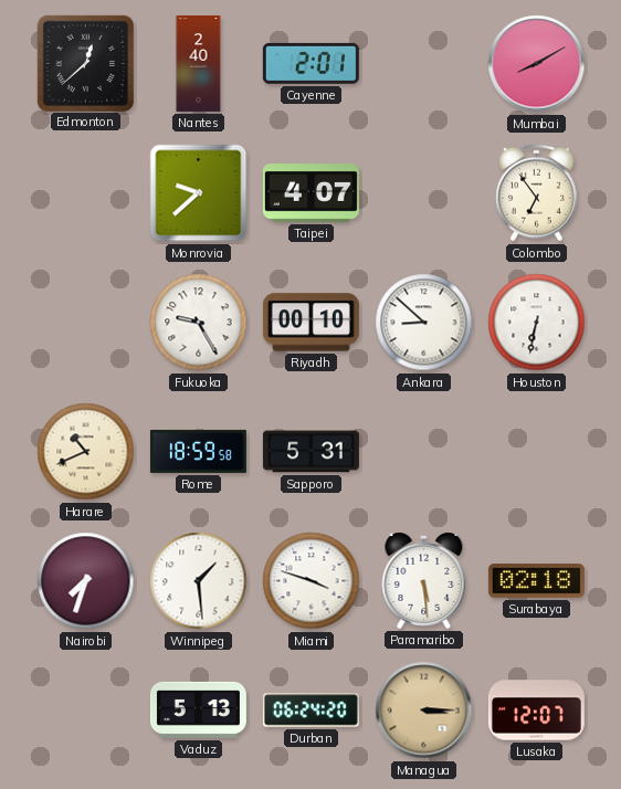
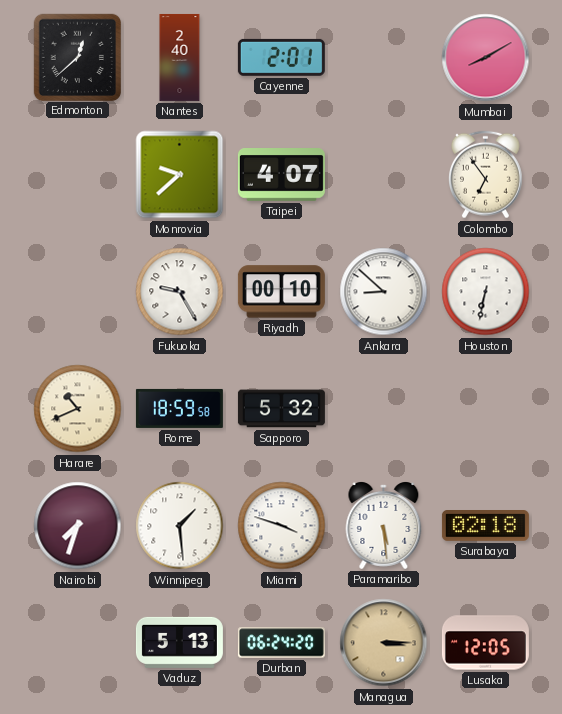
Sapporo: 5:31 -> 5:32
Lusaka: 12:07 -> 12:05
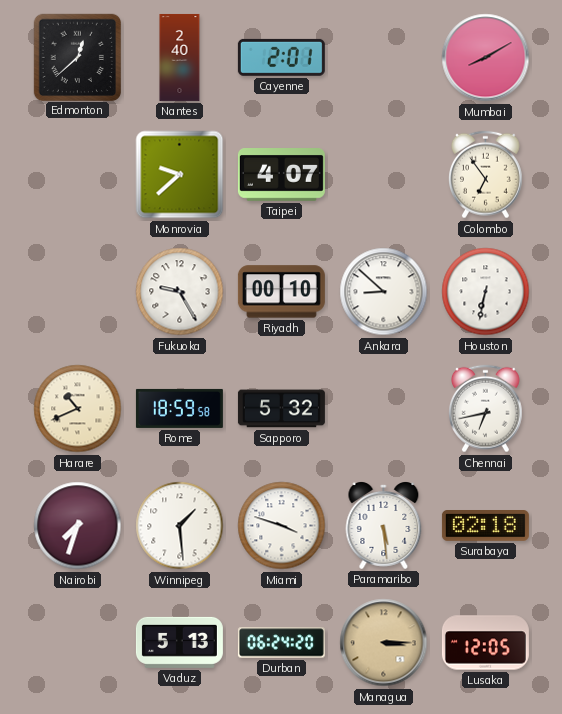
Chennai: none -> 6:43
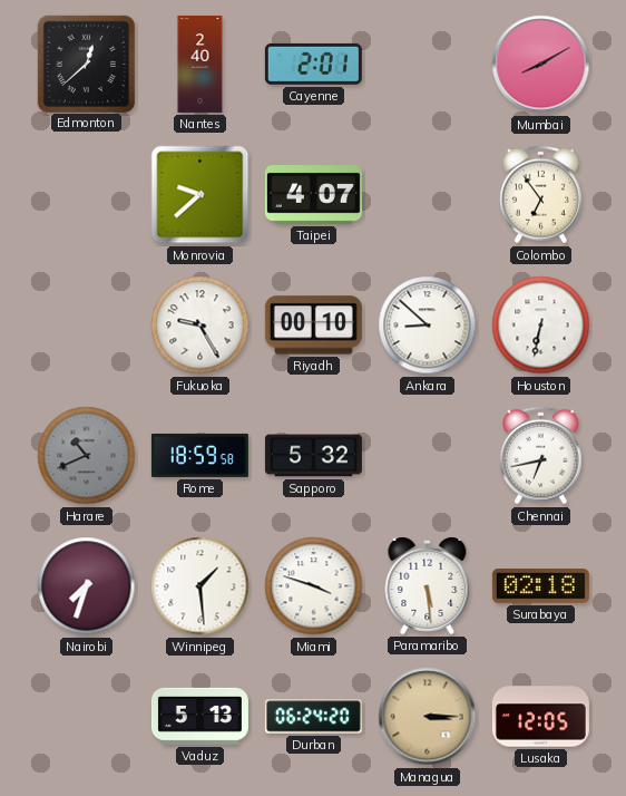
Harare dial: cream -> grey
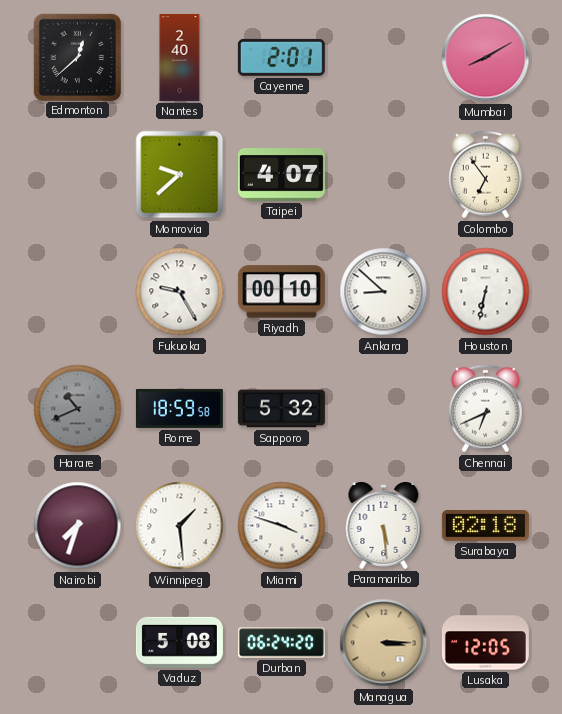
Chennai: 6:43 -> 6:41
Vaduz: 5:13 -> 5:08
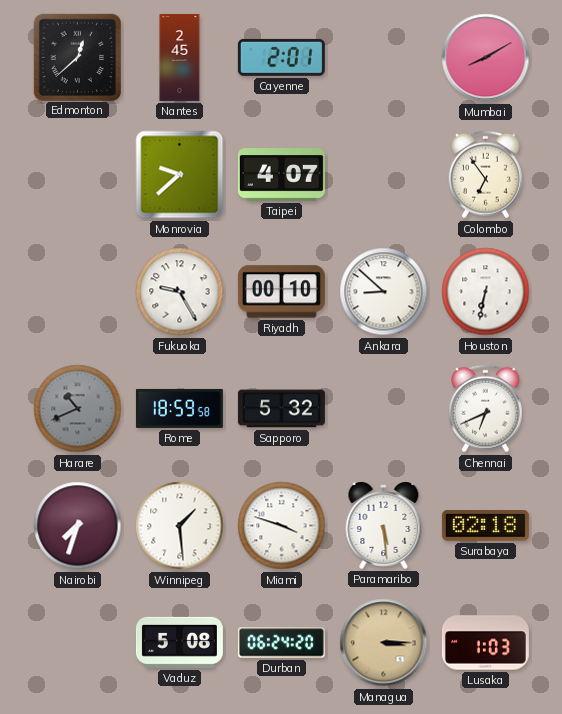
Nantes: 2:40 -> 2:45
Lusaka: 12:05 -> 1:03
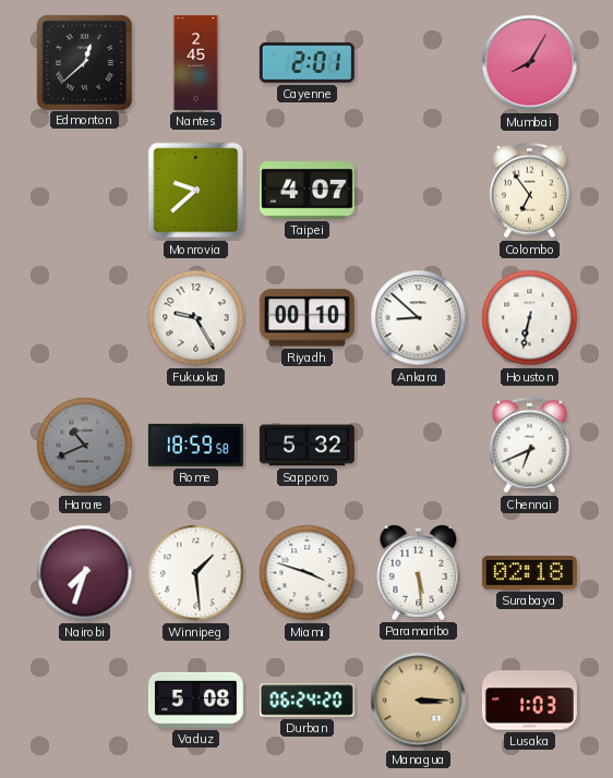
Mumbai: 8:10 -> 8:05
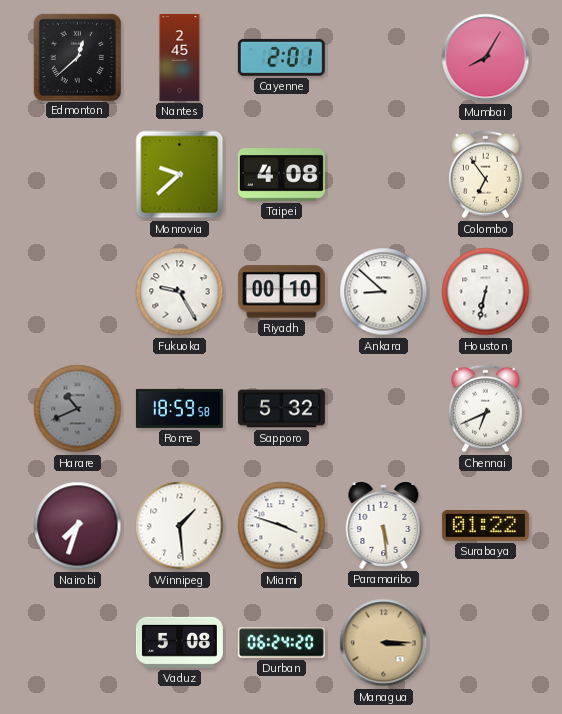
Taipei: 4:07 -> 4:08
Surabaya: 02:18 -> 01:22
Lusaka: 1:03 -> none
